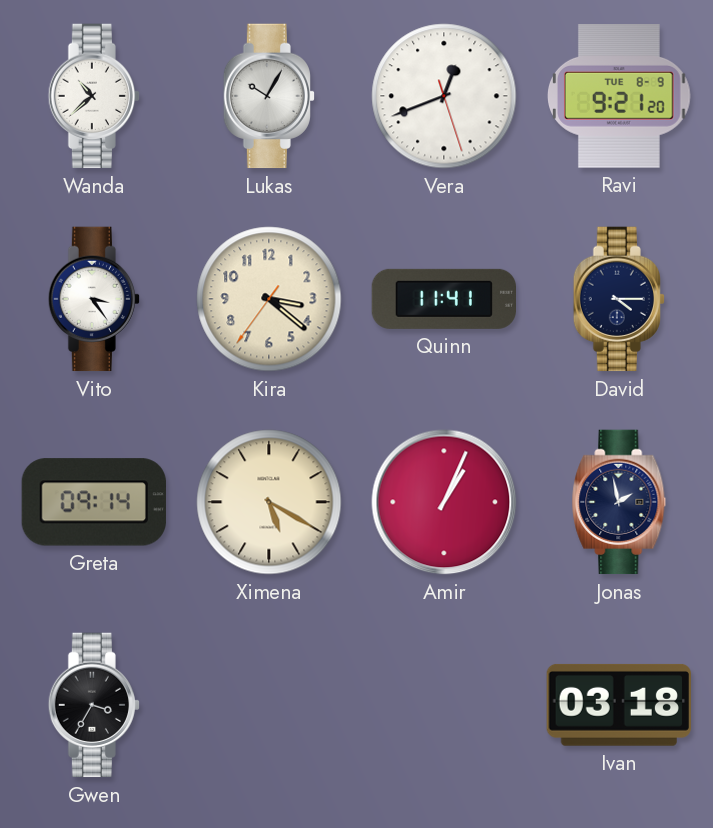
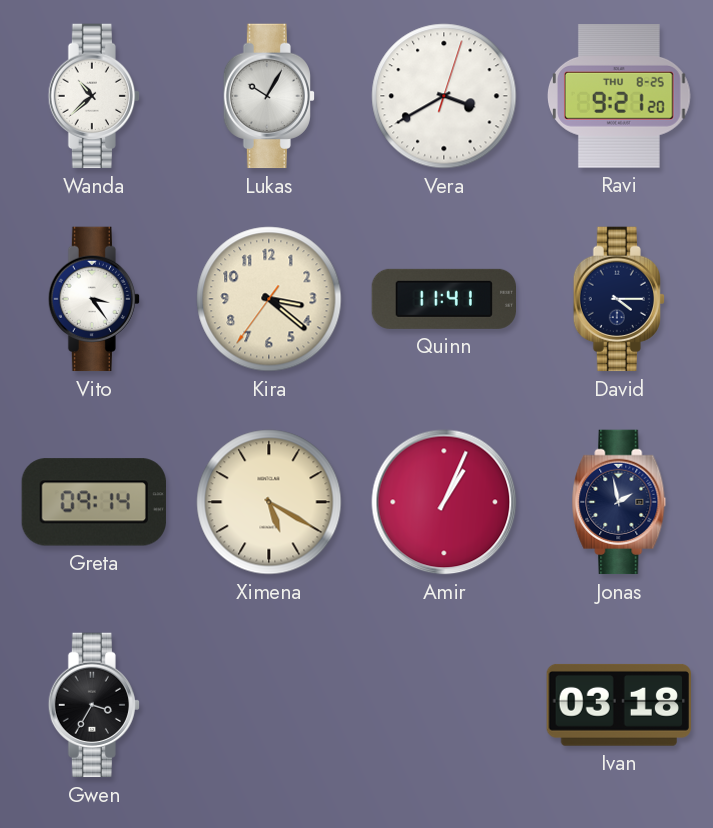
Vera: 12:41 -> 3:40
Ravi date: TUE 8-9 -> THU 8-25
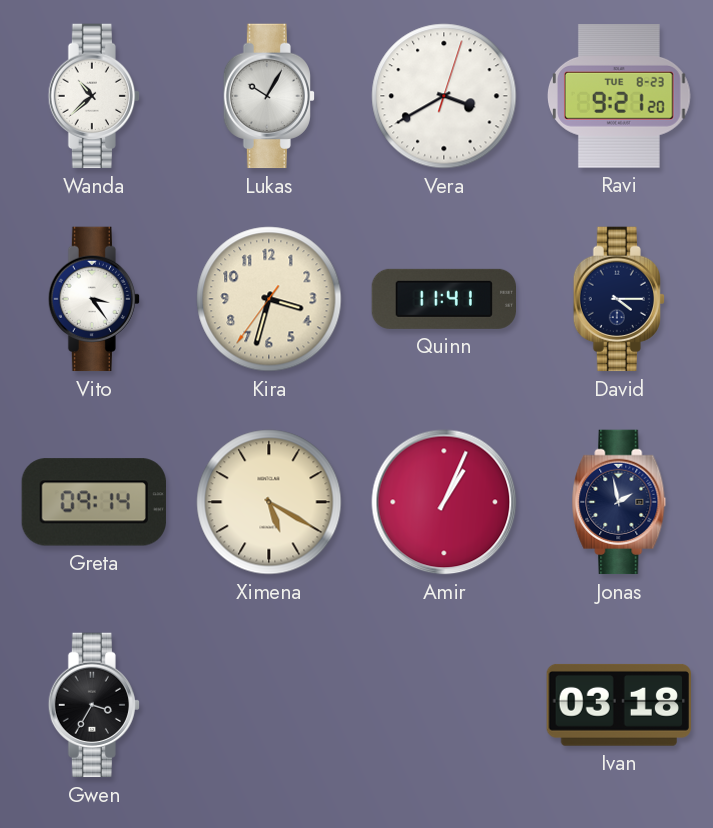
Ravi date: THU 8-25 -> TUE 8-23
Kira: 3:21 -> 3:32
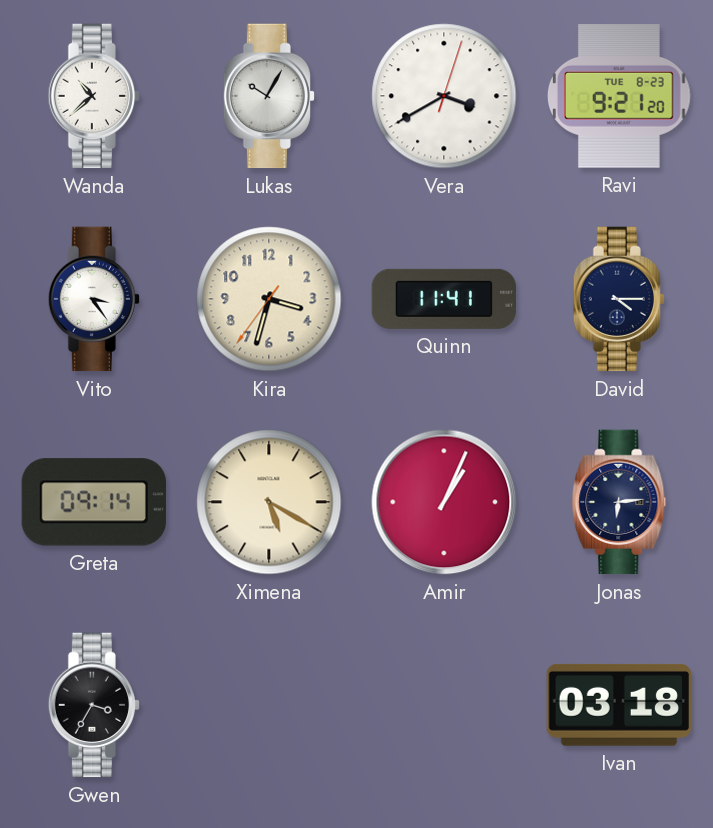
Jonas: 1:58 -> 6:14
